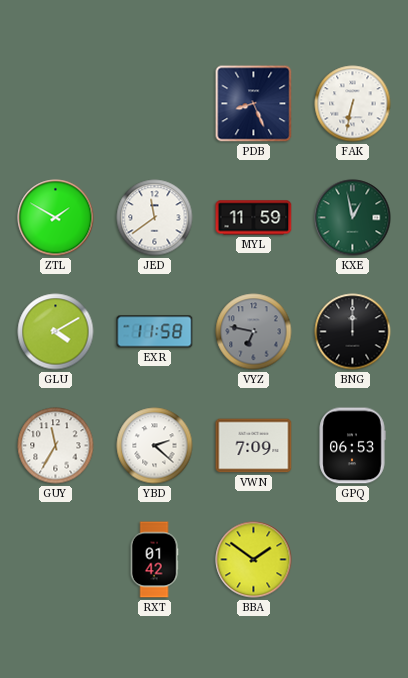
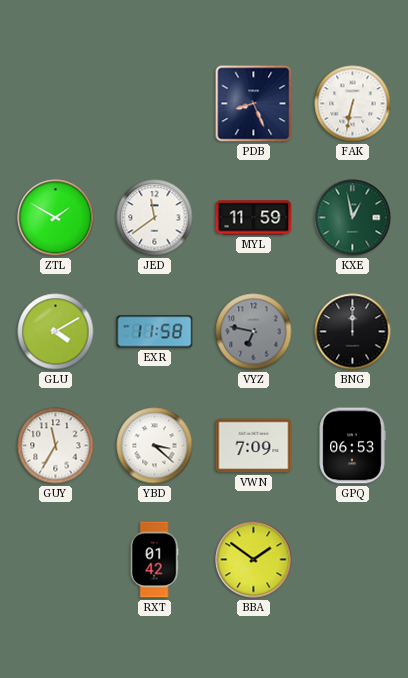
YBD: 2:22 -> 3:22
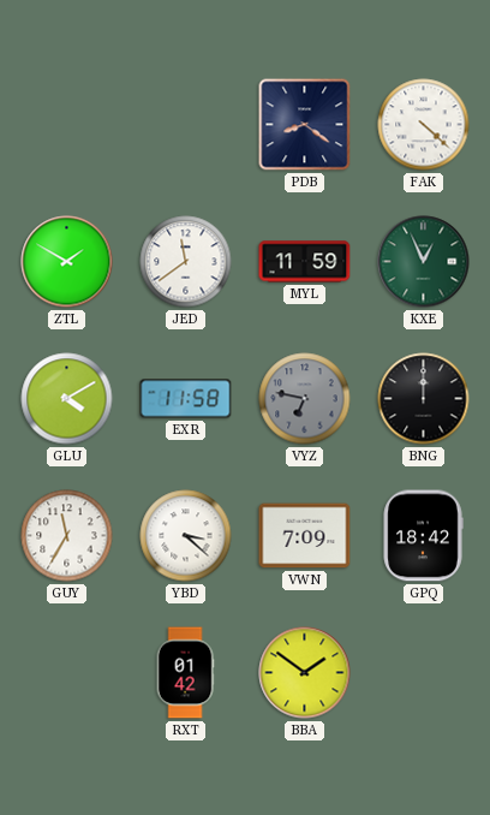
PDB: 8:26 -> 8:21
FAK: 6:32 -> 4:22
KXE: 12:58 -> 12:56
GPQ: 06:53 -> 18:42
